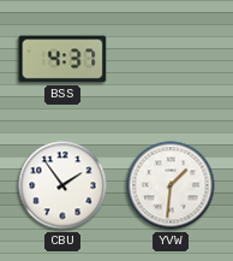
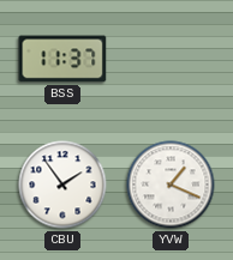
BSS: 4:37 -> 11:37
YVW: 1:31 -> 1:19
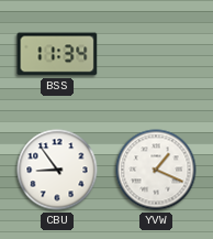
BSS: 11:37 -> 11:34
CBU: 1:54 -> 8:54
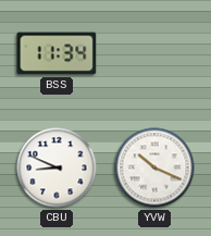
CBU: 8:54 -> 8:49
YVW: 1:19 -> 10:19
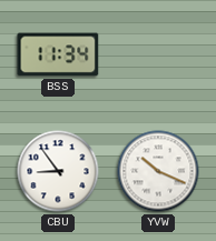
CBU: 8:49 -> 8:54
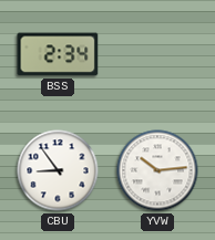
BSS: 11:34 -> 2:34
YVW: 10:19 -> 10:14
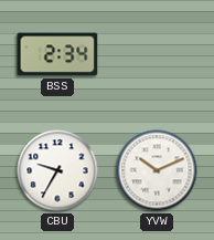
CBU: 8:54 -> 9:35
YVW: 10:14 -> 10:11
